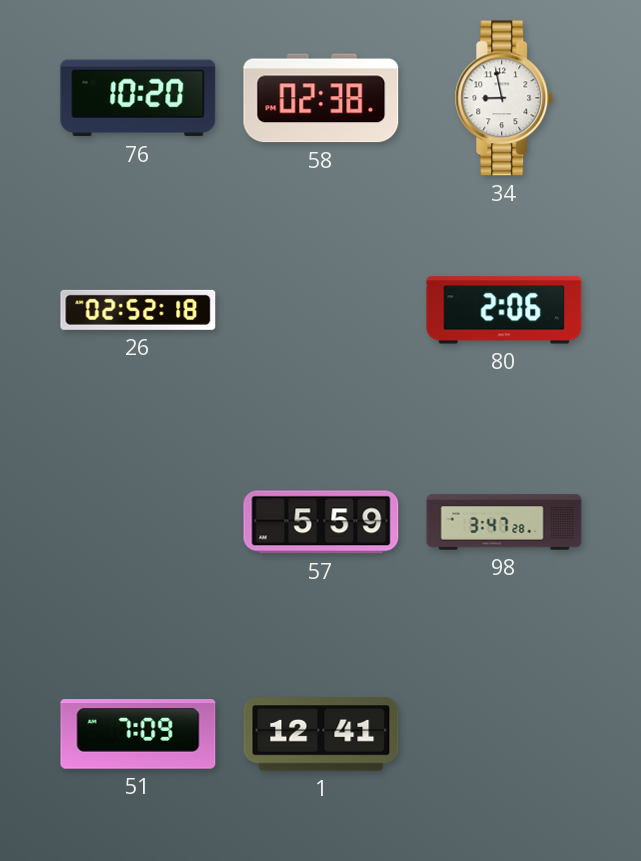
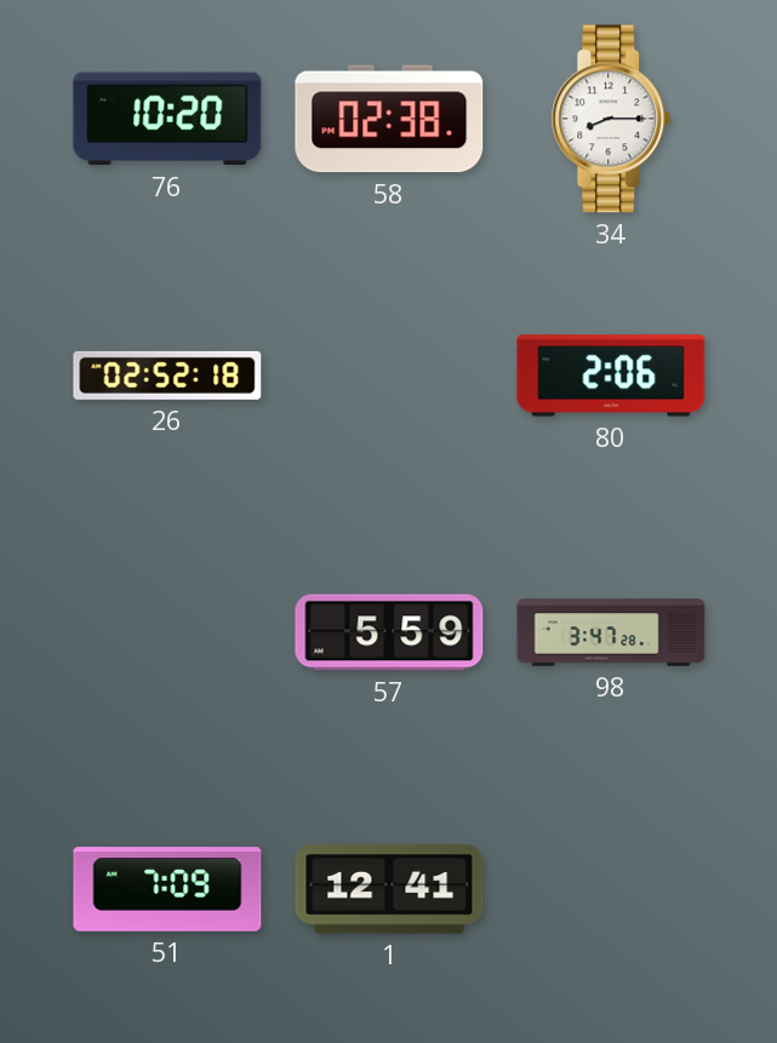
34: 8:58 -> 8:15
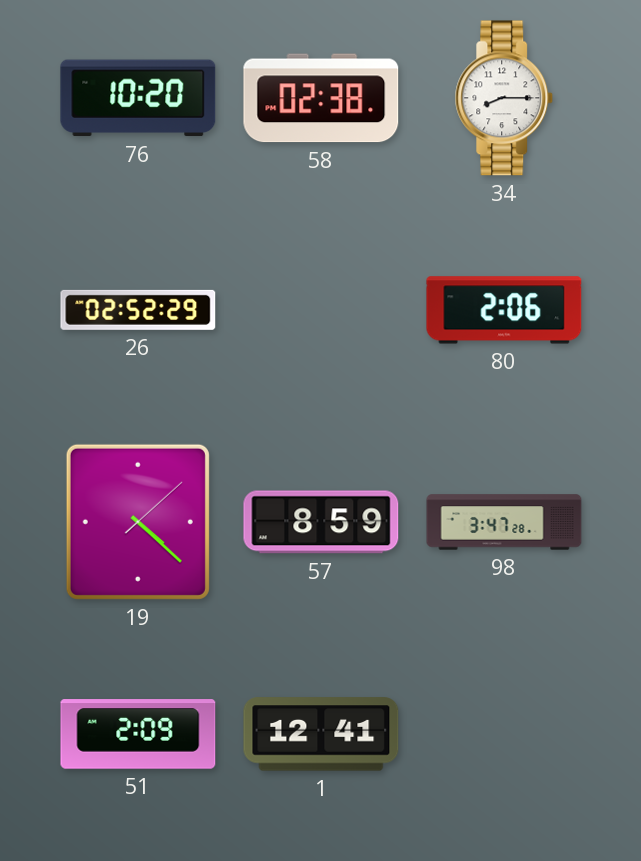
26: 02:52:18 -> 02:52:29
19: none -> 4:22
57: 5:59 -> 8:59
51: 7:09 -> 2:09
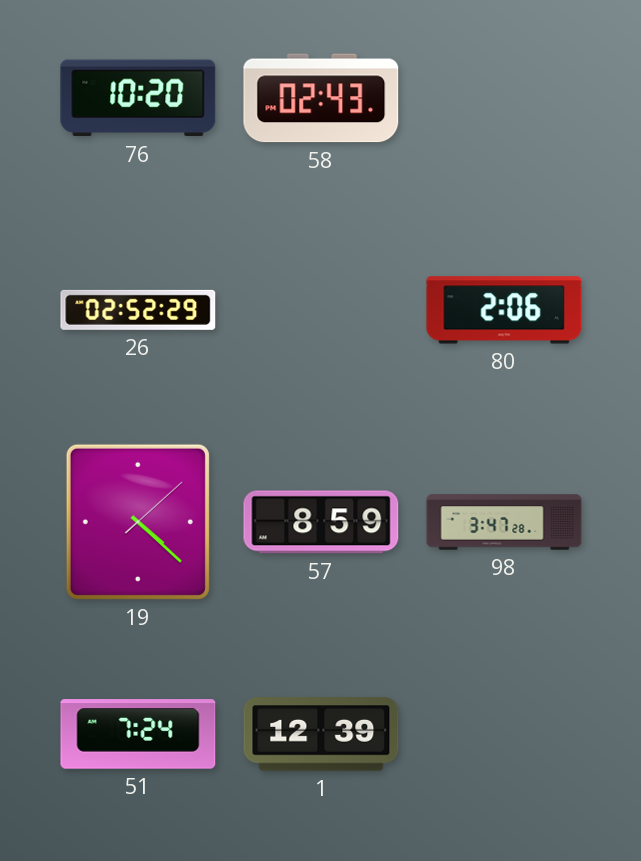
58: 02:38 -> 02:43
34: 8:15 -> none
51: 2:09 -> 7:24
1: 12:41 -> 12:39
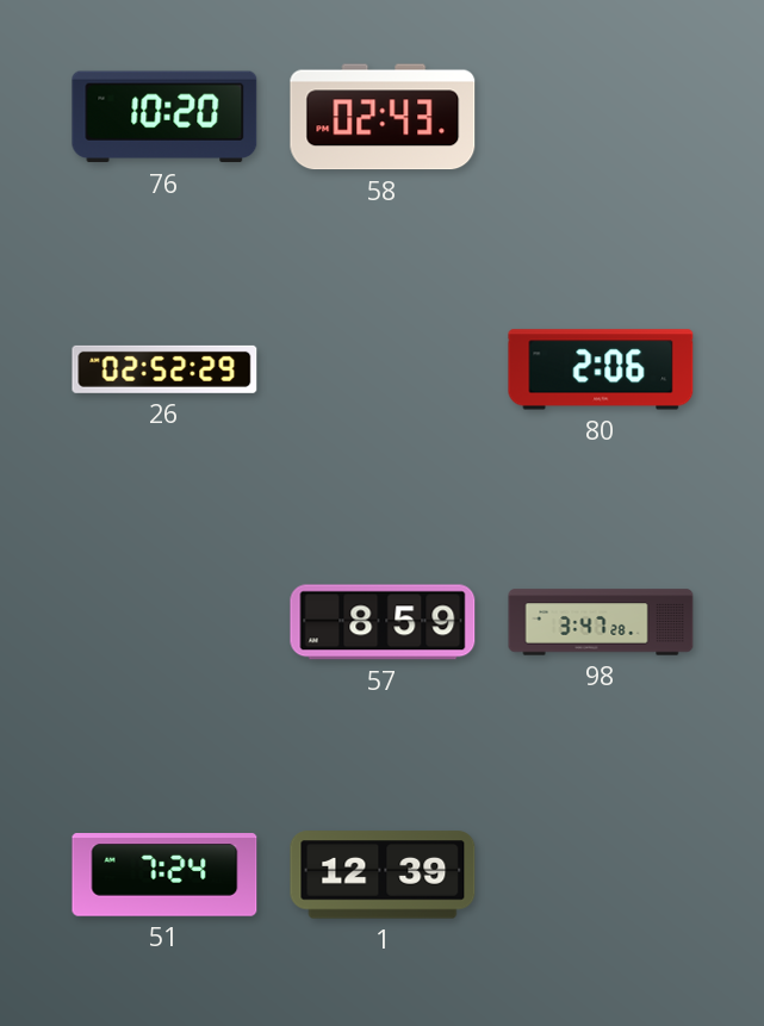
19: 4:22 -> none
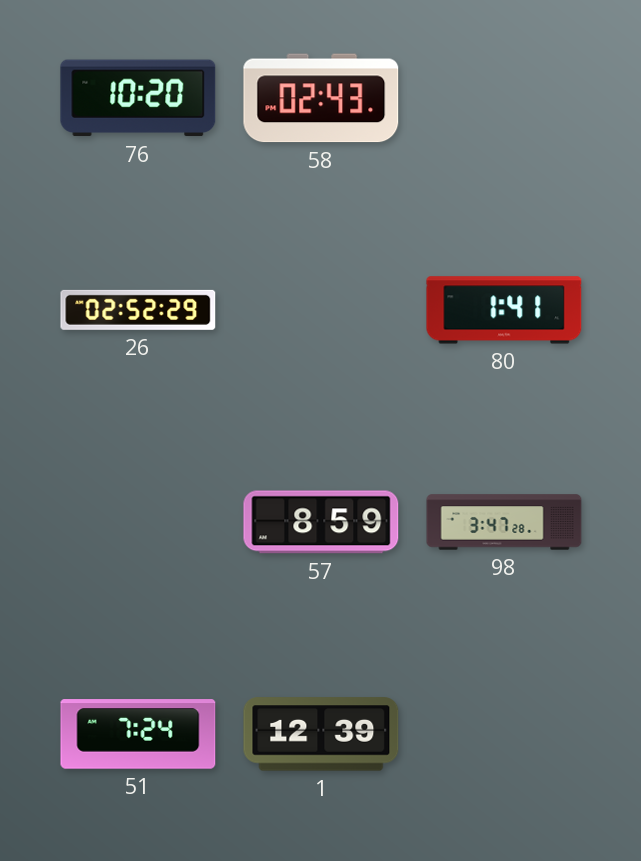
80: 2:06 -> 1:41
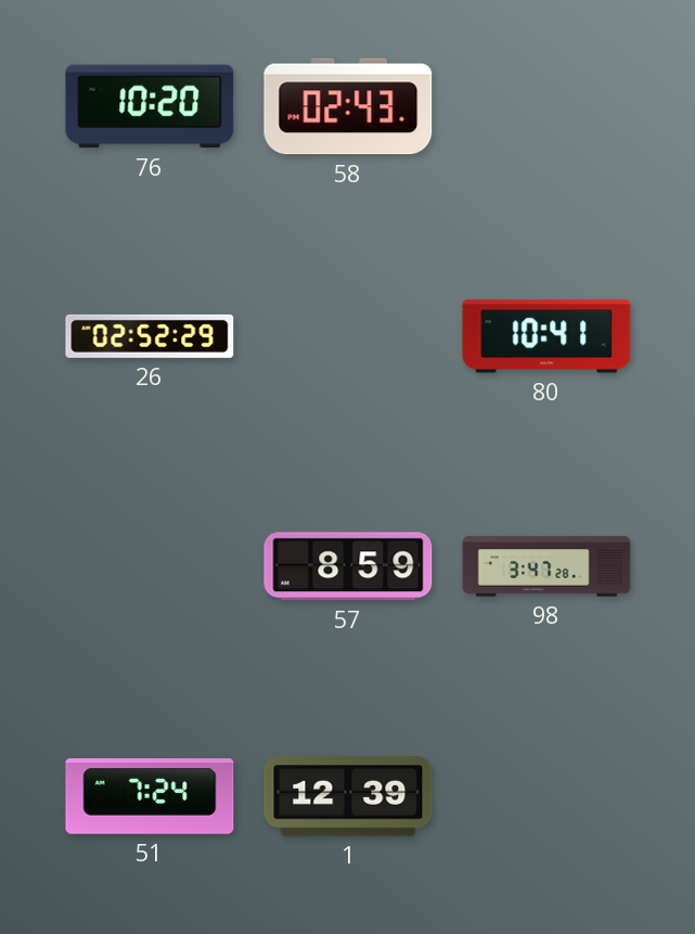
80: 1:41 -> 10:41
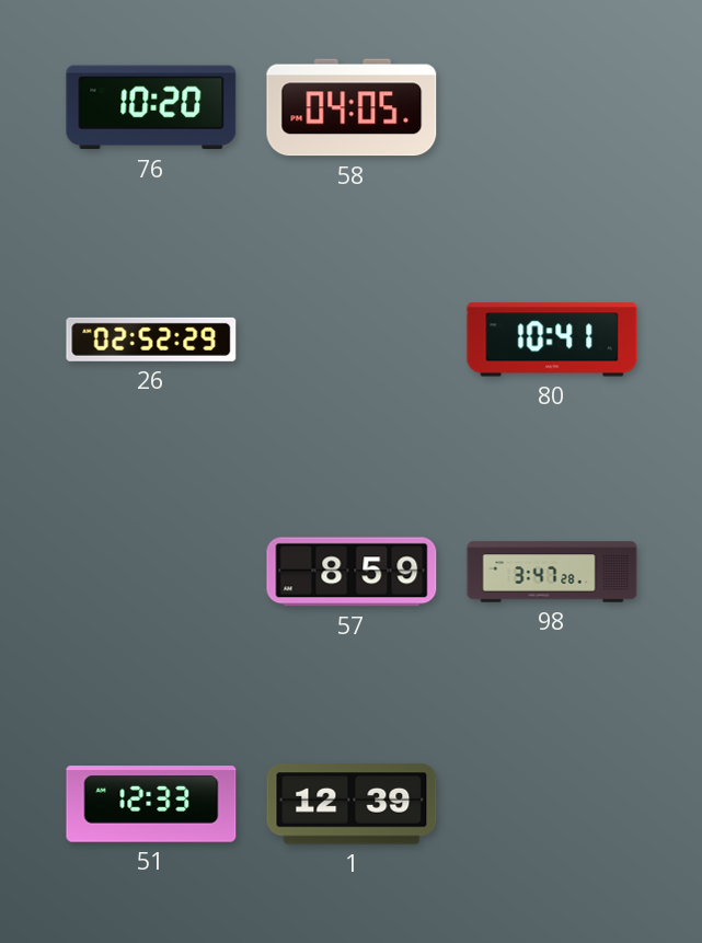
58: 02:43 -> 04:05
51: 7:24 -> 12:33
